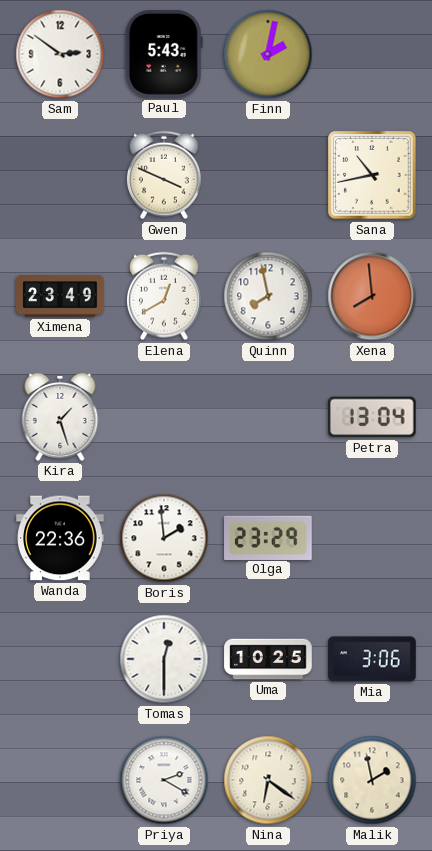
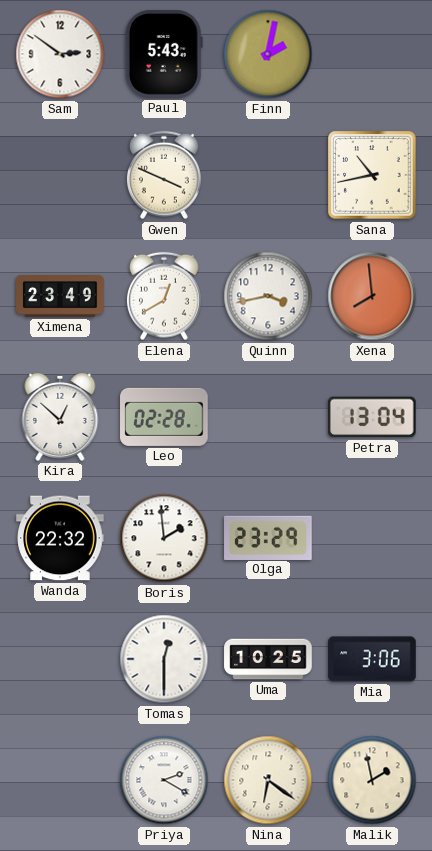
Quinn: 7:58 -> 3:43
Kira: 1:27 -> 12:52
Leo: none -> 02:28
Wanda: 22:36 -> 22:32
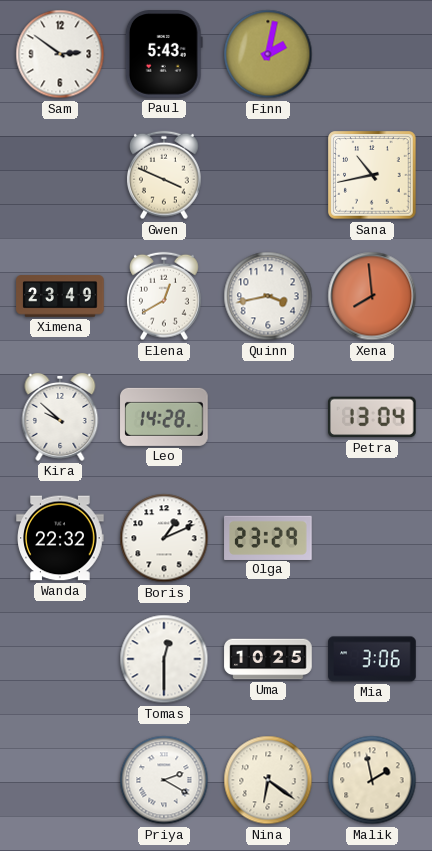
Kira: 12:52 -> 9:52
Leo: 02:28 -> 14:28
Boris: 1:59 -> 1:11
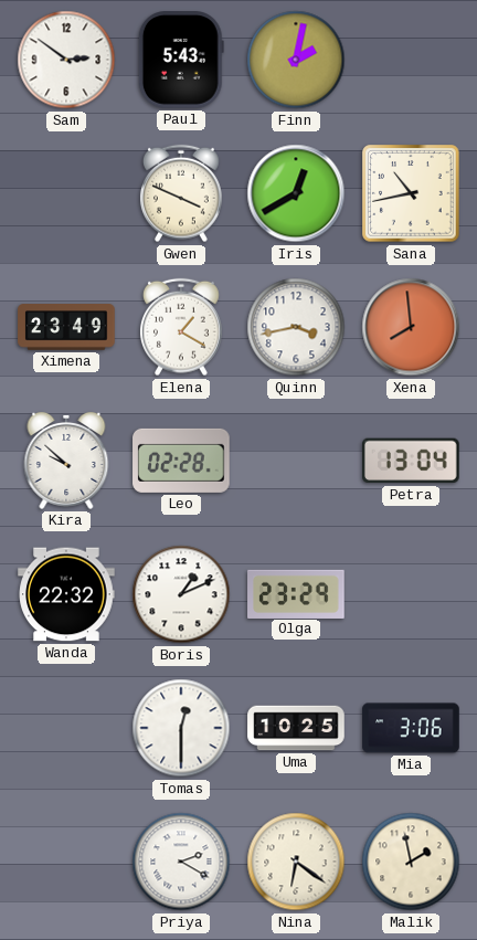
Iris: none -> 12:40
Elena: 12:40 -> 1:20
Leo: 14:28 -> 02:28
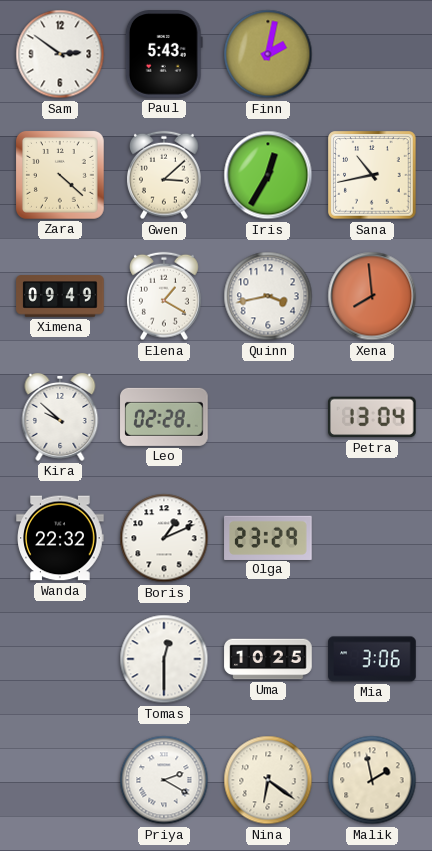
Zara: none -> 4:22
Gwen: 3:49 -> 3:08
Iris: 12:40 -> 12:35
Ximena: 23:49 -> 09:49
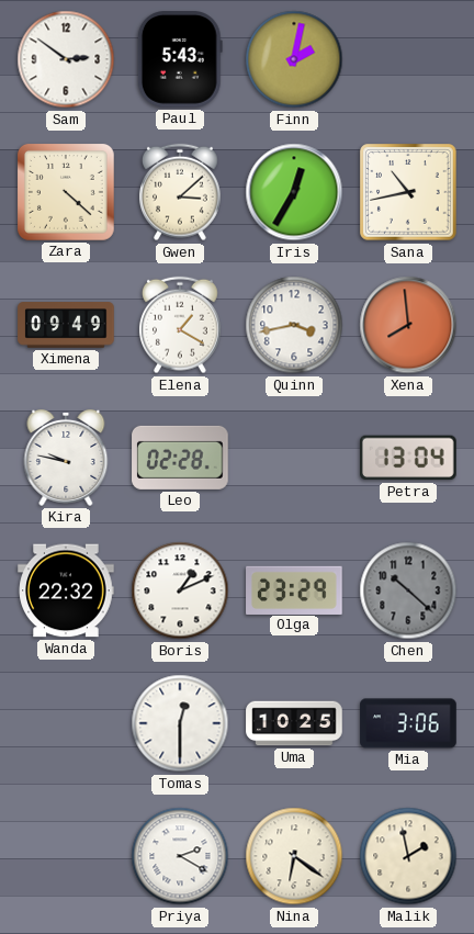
Kira: 9:52 -> 9:47
Chen: none -> 10:22
